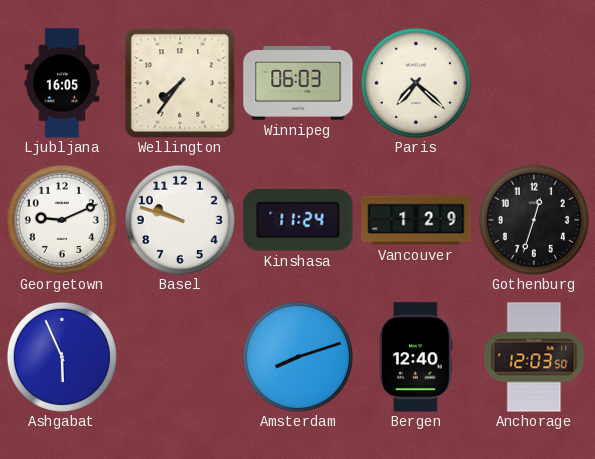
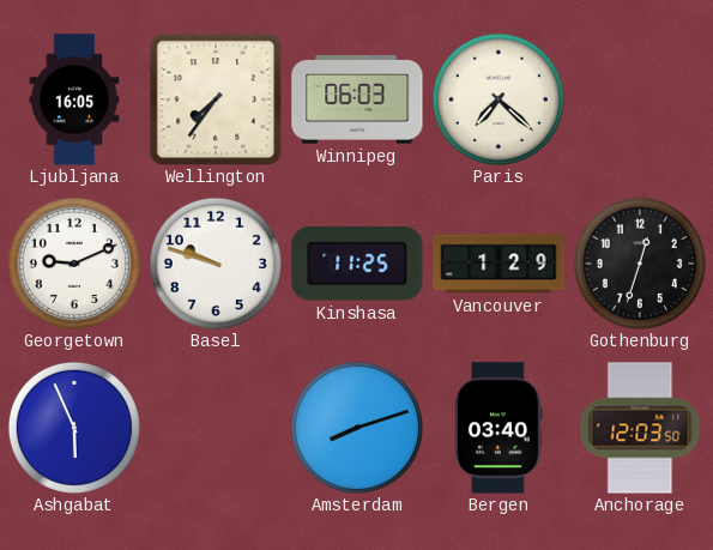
Kinshasa: 11:24 -> 11:25
Bergen: 12:40 -> 03:40
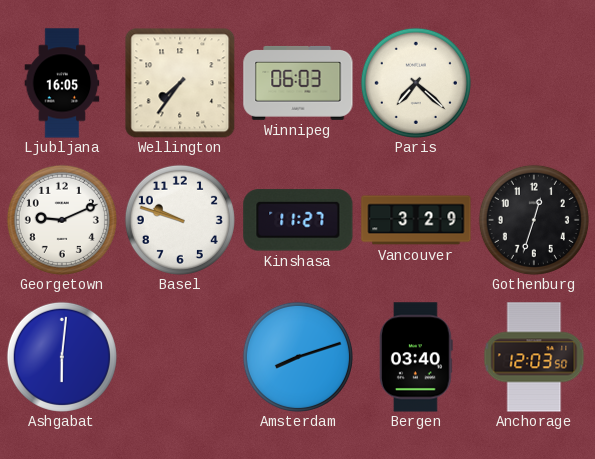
Kinshasa: 11:25 -> 11:27
Vancouver: 1:29 -> 3:29
Ashgabat: 5:56 -> 6:01
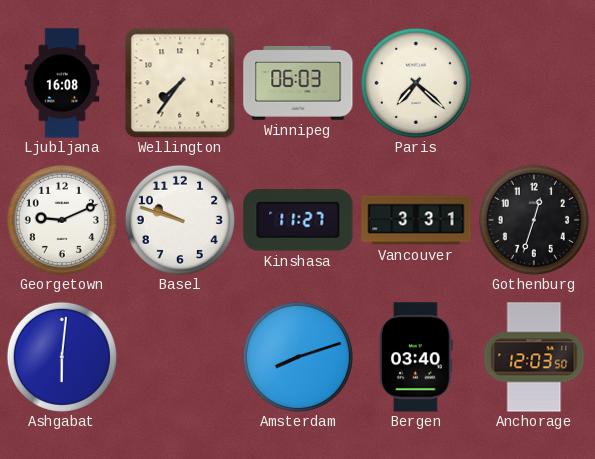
Ljubljana: 16:05 -> 16:08
Vancouver: 3:29 -> 3:31
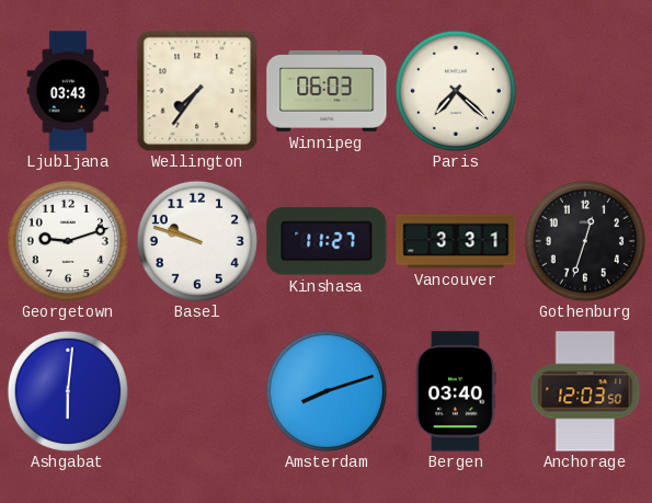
Ljubljana: 16:08 -> 03:43
Georgetown: 9:11 -> 9:12
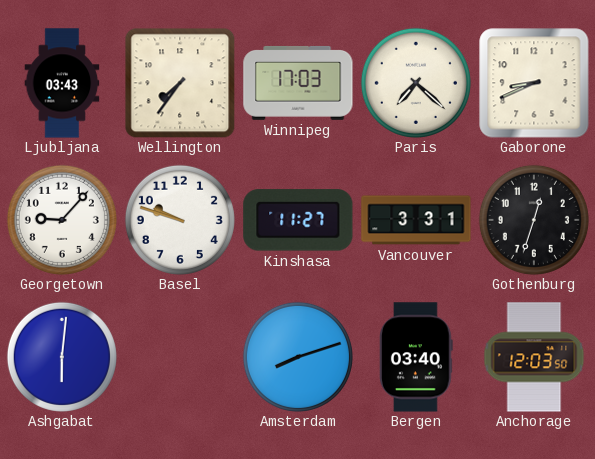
Winnipeg: 06:03 -> 17:03
Gaborone: none -> 8:41
Georgetown: 9:12 -> 9:07
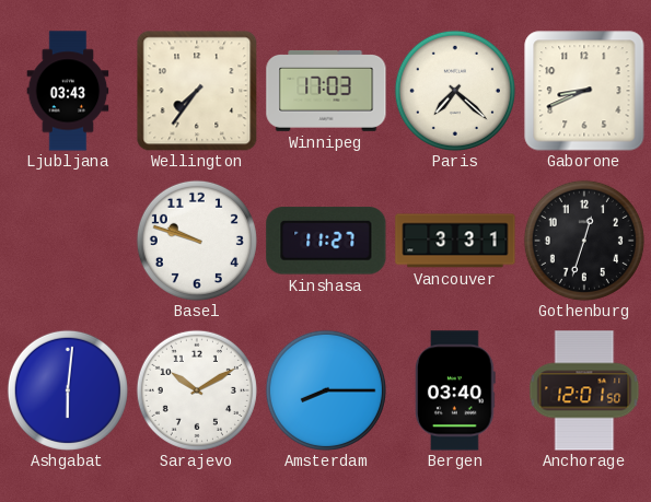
Georgetown: 9:07 -> none
Sarajevo: none -> 10:10
Amsterdam: 8:12 -> 8:15
Anchorage: 12:03 -> 12:01
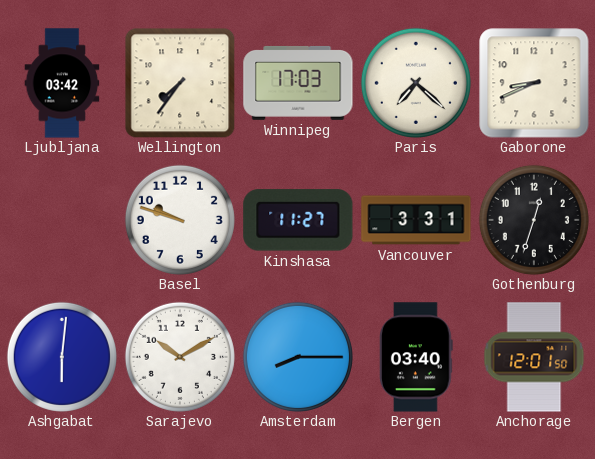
Ljubljana: 03:43 -> 03:42
